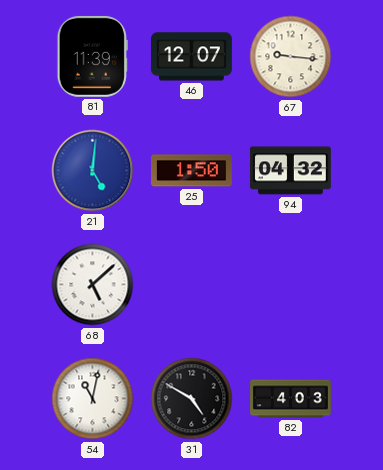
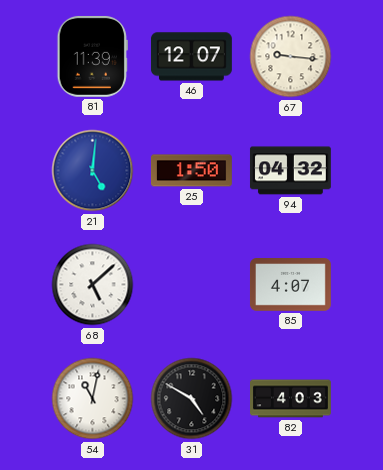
85: none -> 4:07
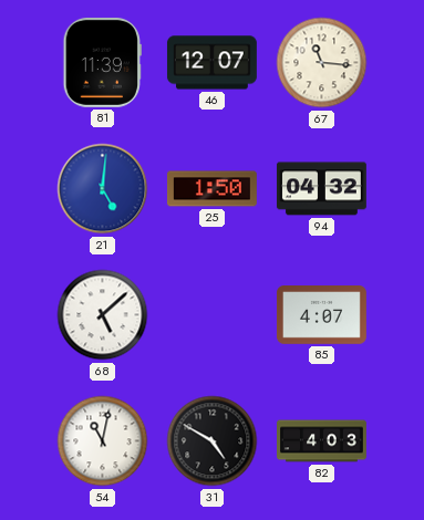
67: 9:16 -> 11:16
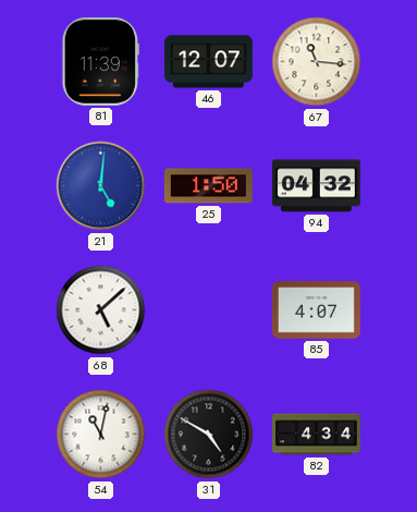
82: 4:03 -> 4:34
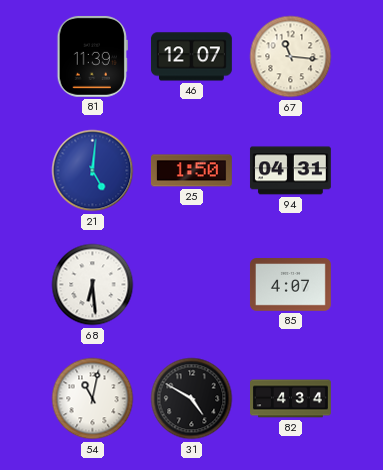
94: 04:32 -> 04:31
68: 5:08 -> 6:29
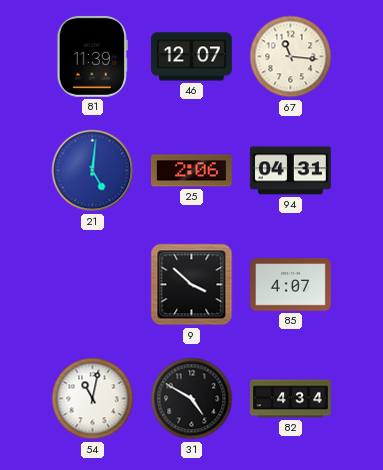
25: 1:50 -> 2:06
68: 6:29 -> none
9: none -> 3:52
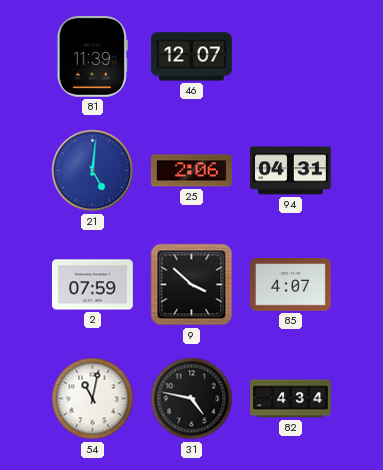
67: 11:16 -> none
2: none -> 07:59
31: 4:50 -> 4:47
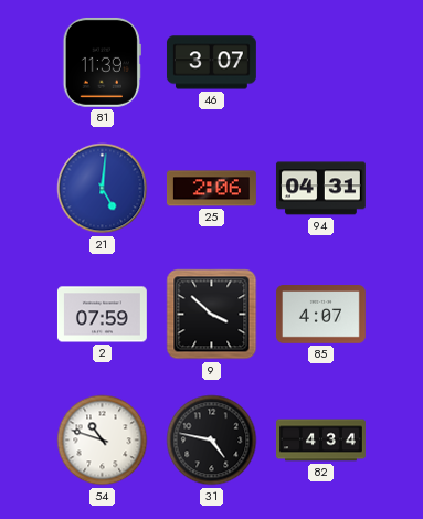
46: 12:07 -> 3:07
54: 11:02 -> 10:48
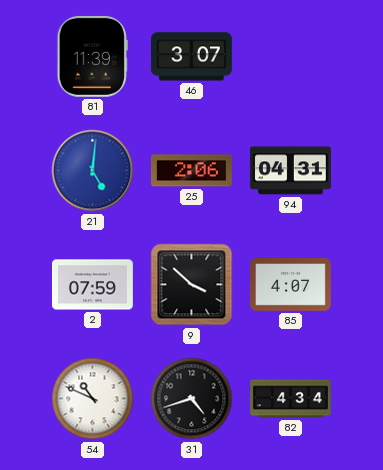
54: 10:48 -> 10:49
31: 4:47 -> 4:42
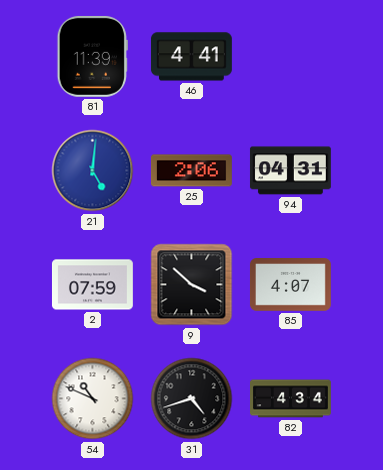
46: 3:07 -> 4:41
